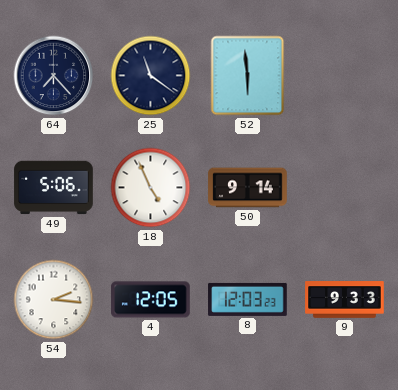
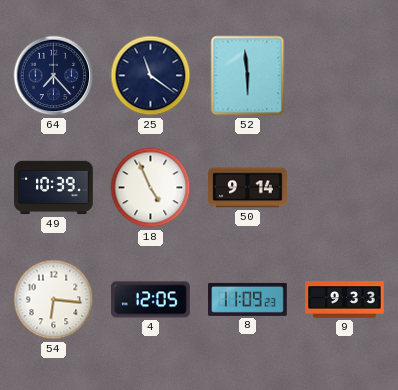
49: 5:06 -> 10:39
54: 2:16 -> 6:16
8: 12:03 -> 11:09
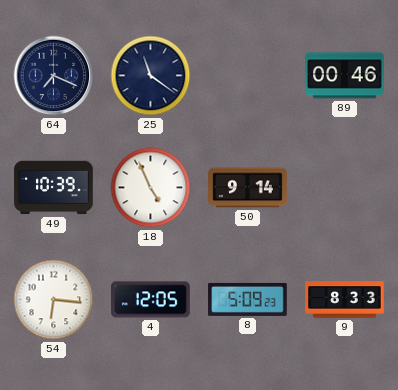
64: 7:23 -> 7:19
52: 5:59 -> none
89: none -> 00:46
8: 11:09 -> 5:09
9: 9:33 -> 8:33
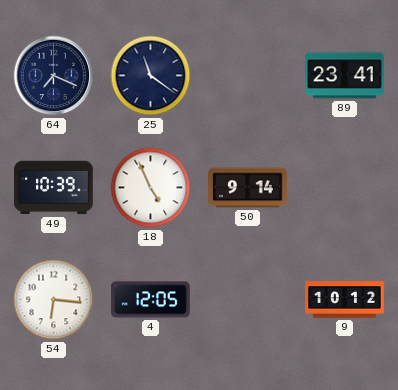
89: 00:46 -> 23:41
8: 5:09 -> none
9: 8:33 -> 10:12
